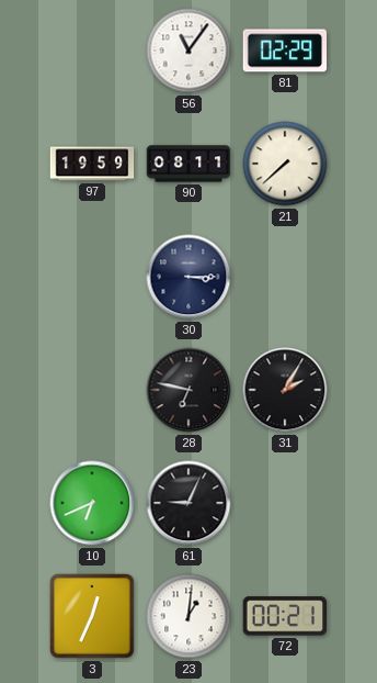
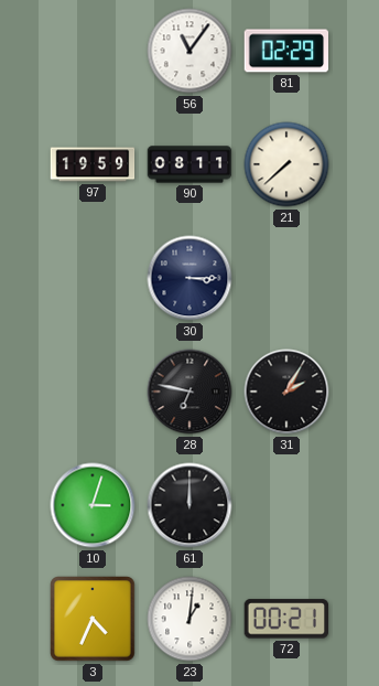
10: 6:41 -> 3:03
61: 9:04 -> 12:00
3: 12:34 -> 4:34
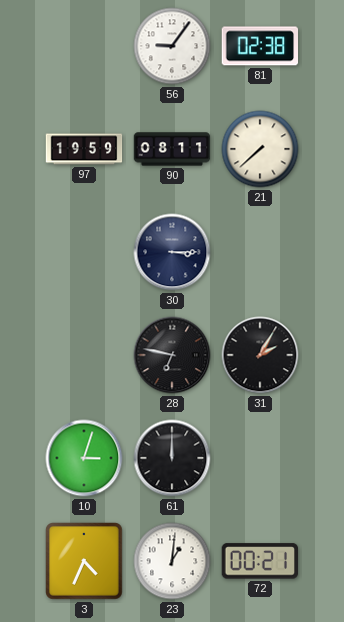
56: 11:06 -> 9:06
81: 02:29 -> 02:38
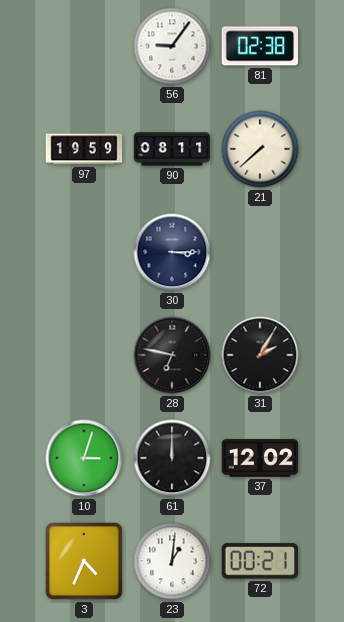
37: none -> 12:02
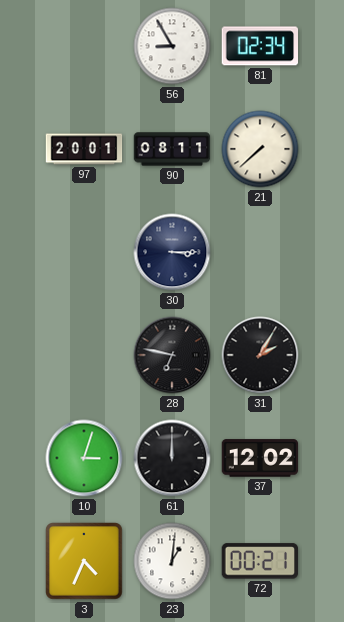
56: 9:06 -> 8:55
81: 02:38 -> 02:34
97: 19:59 -> 20:01
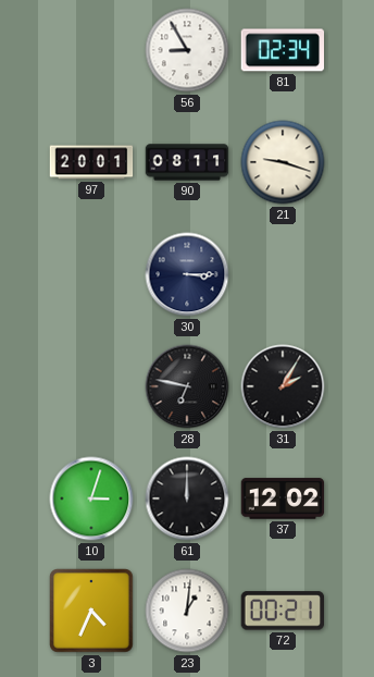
21: 7:38 -> 9:18
